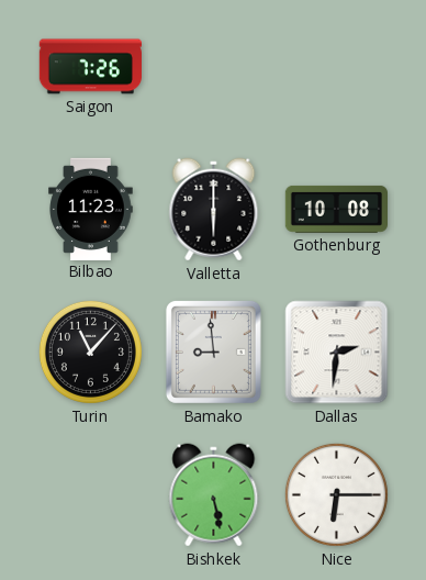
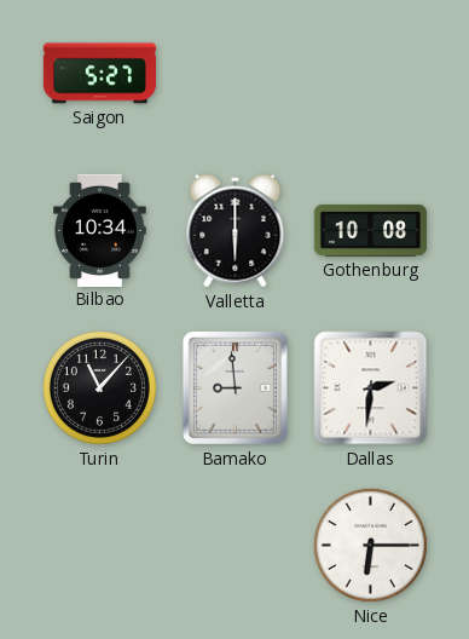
Saigon: 7:26 -> 5:27
Bilbao: 11:23 -> 10:34
Bishkek: 5:28 -> none
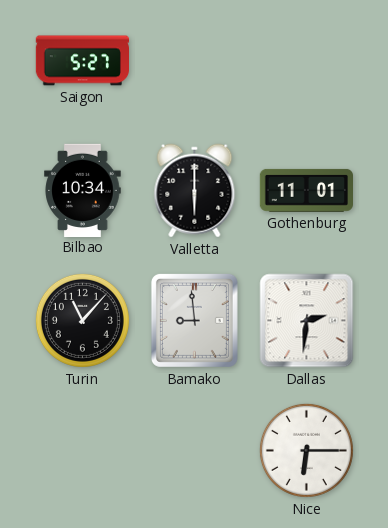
Gothenburg: 10:08 -> 11:01
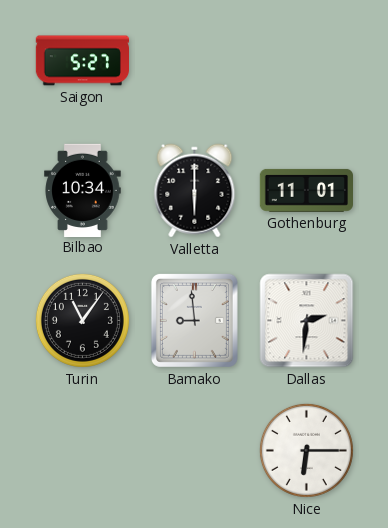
Turin: 11:07 -> 11:06
